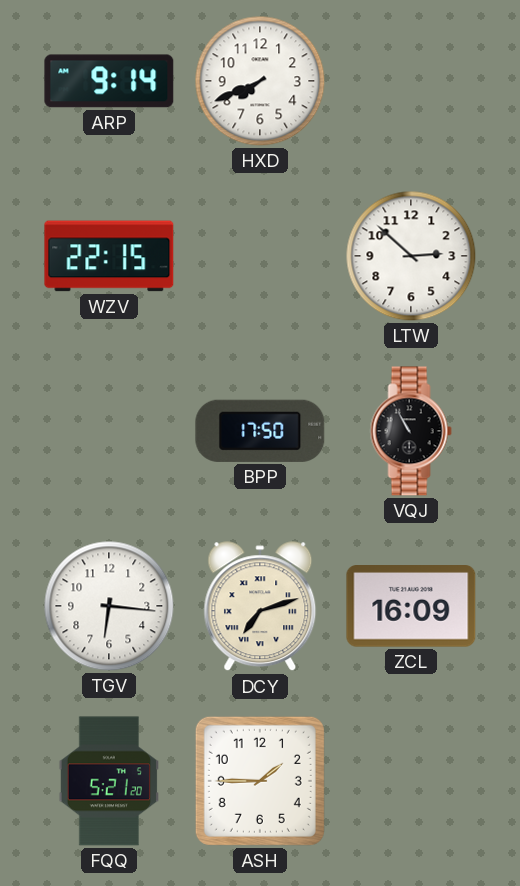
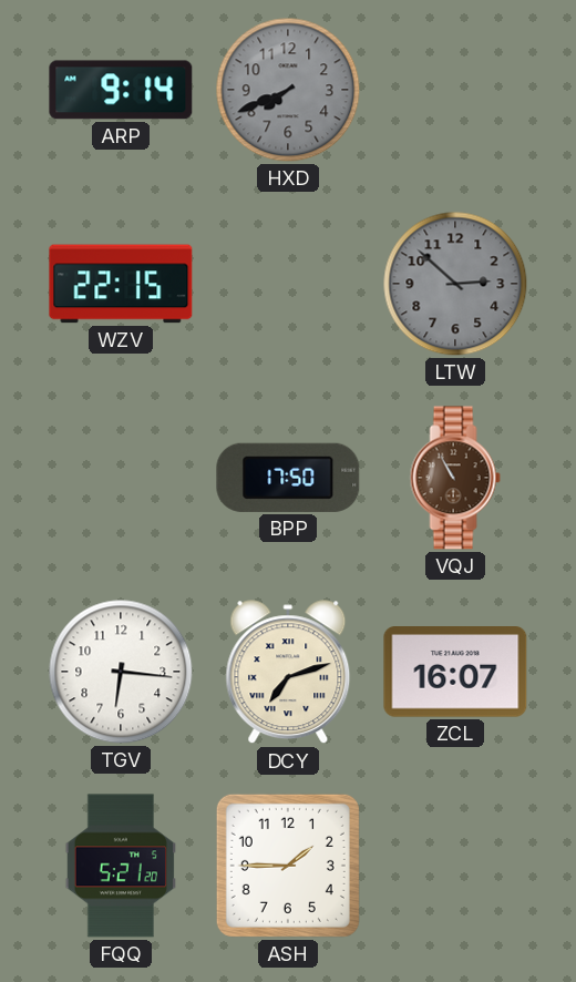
HXD dial: white -> grey
LTW dial: white -> grey
VQJ dial: black -> brown
ZCL: 16:09 -> 16:07
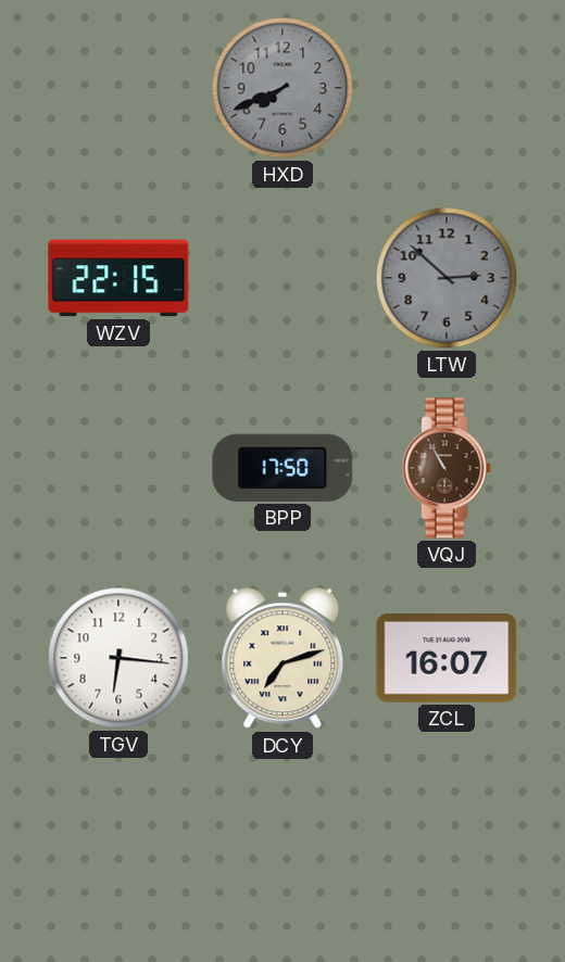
ARP: 9:14 -> none
FQQ: 5:21 -> none
ASH: 1:45 -> none
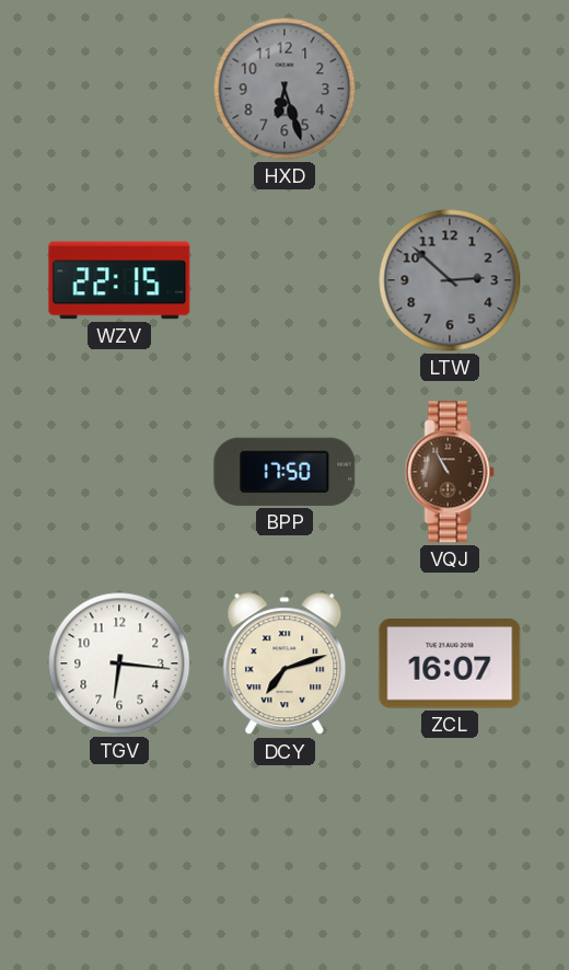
HXD: 7:41 -> 6:27
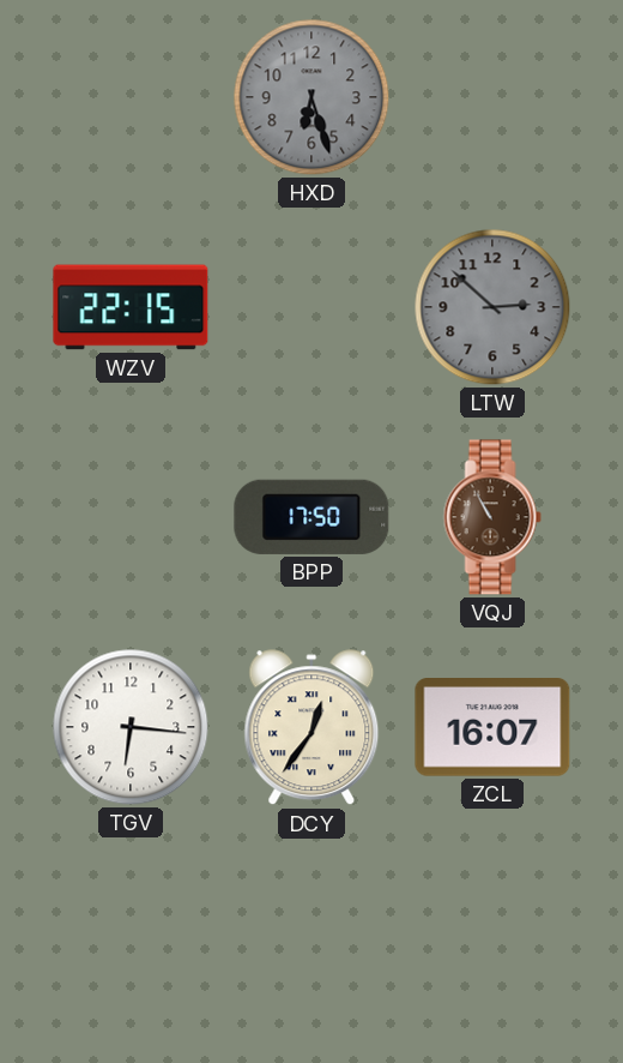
DCY: 7:12 -> 12:36
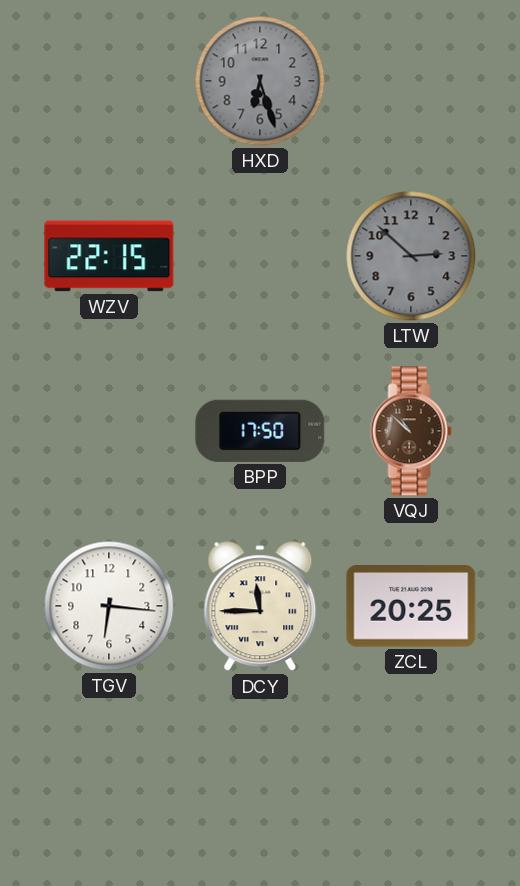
VQJ: 10:55 -> 10:52
DCY: 12:36 -> 11:45
ZCL: 16:07 -> 20:25
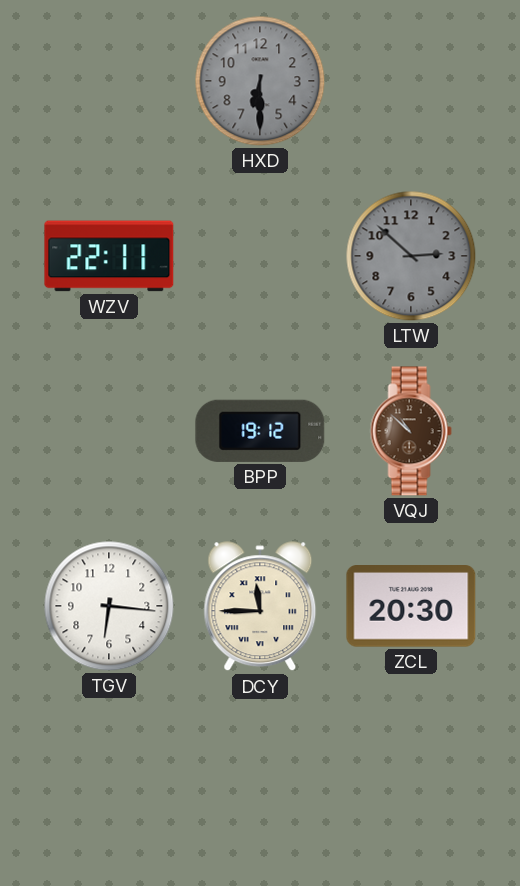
HXD: 6:27 -> 6:30
WZV: 22:15 -> 22:11
BPP: 17:50 -> 19:12
ZCL: 20:25 -> 20:30
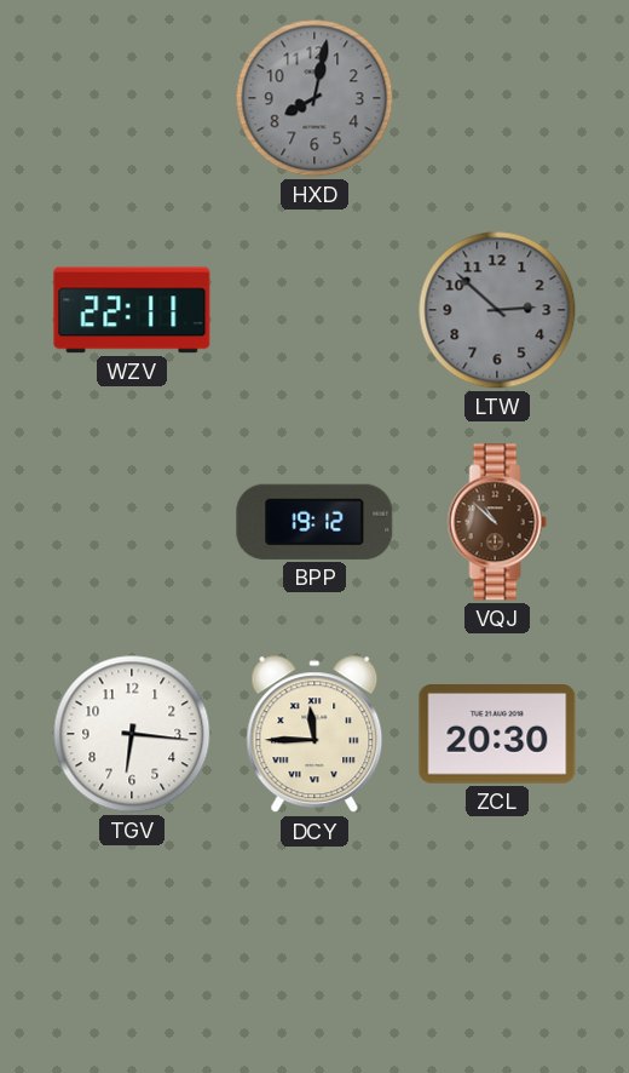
HXD: 6:30 -> 8:02
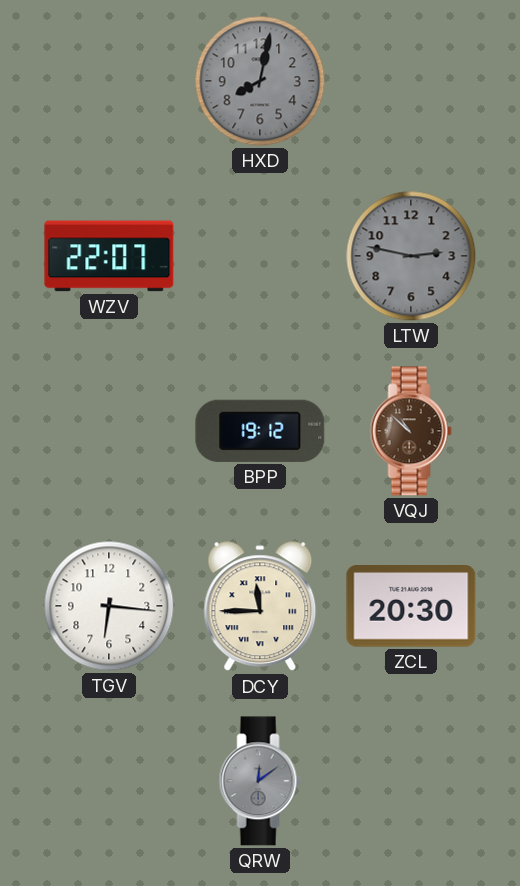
WZV: 22:11 -> 22:07
LTW: 2:52 -> 2:47
QRW: none -> 12:09
